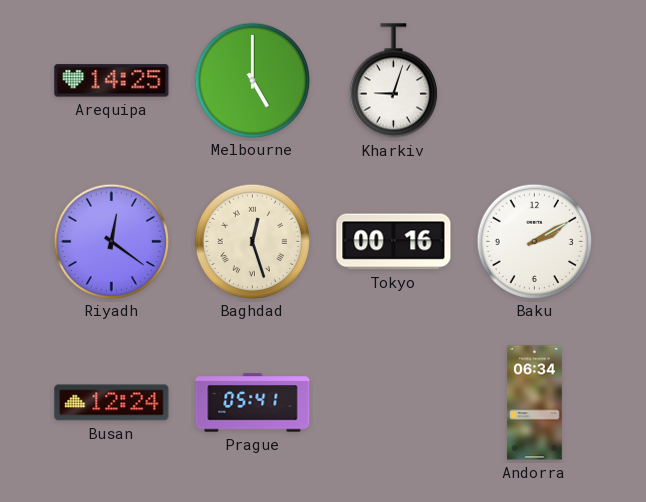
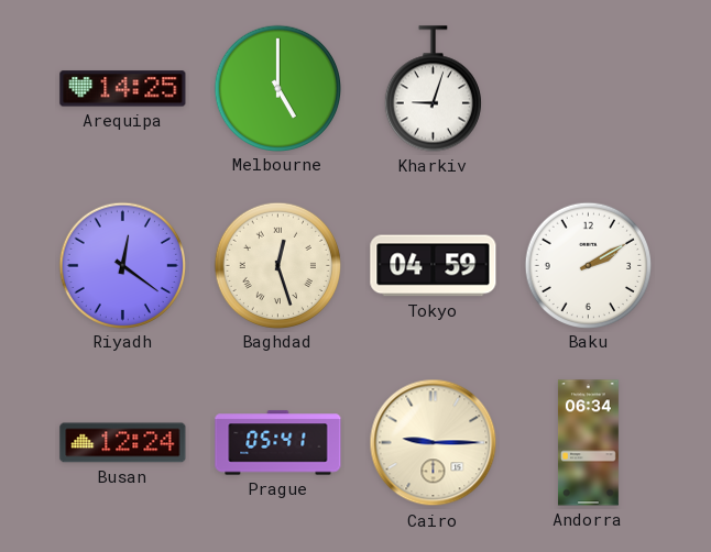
Tokyo: 00:16 -> 04:59
Cairo: none -> 9:15
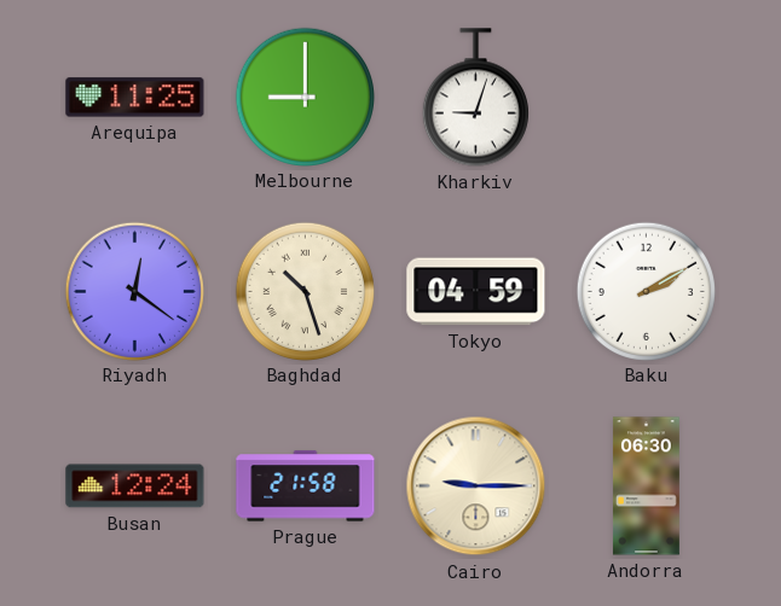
Arequipa: 14:25 -> 11:25
Melbourne: 5:00 -> 9:00
Baghdad: 12:27 -> 10:27
Prague: 05:41 -> 21:58
Andorra: 06:34 -> 06:30
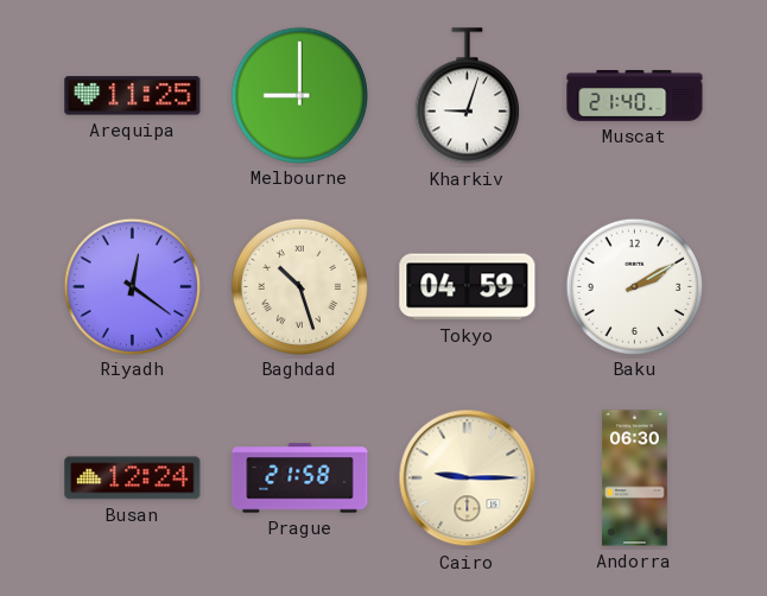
Muscat: none -> 21:40
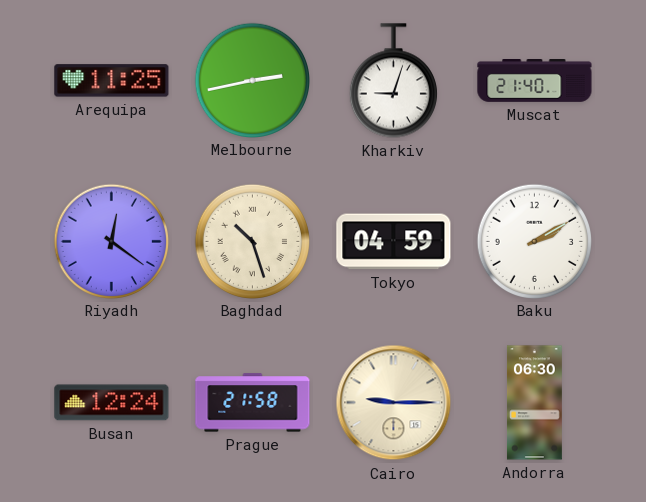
Melbourne: 9:00 -> 2:43
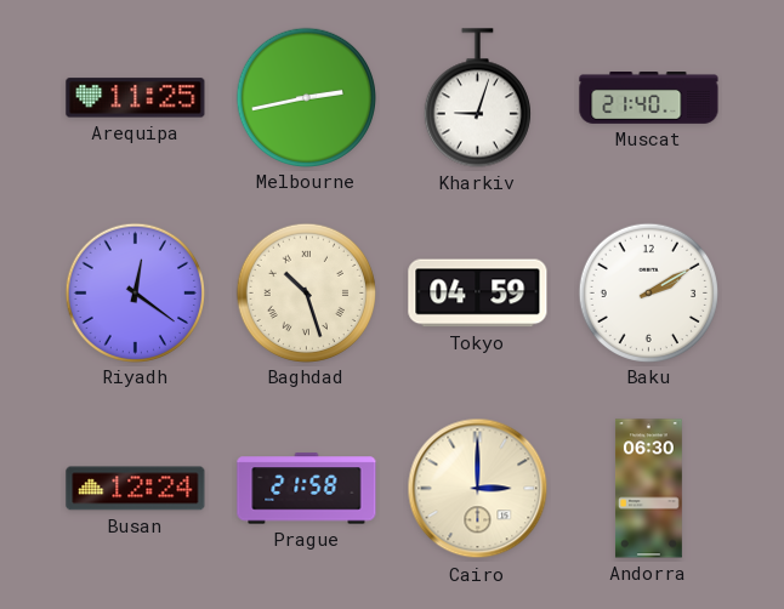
Cairo: 9:15 -> 3:00
